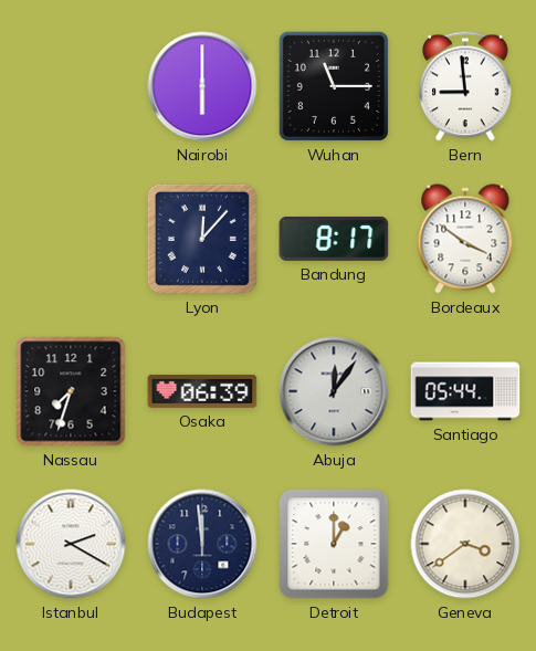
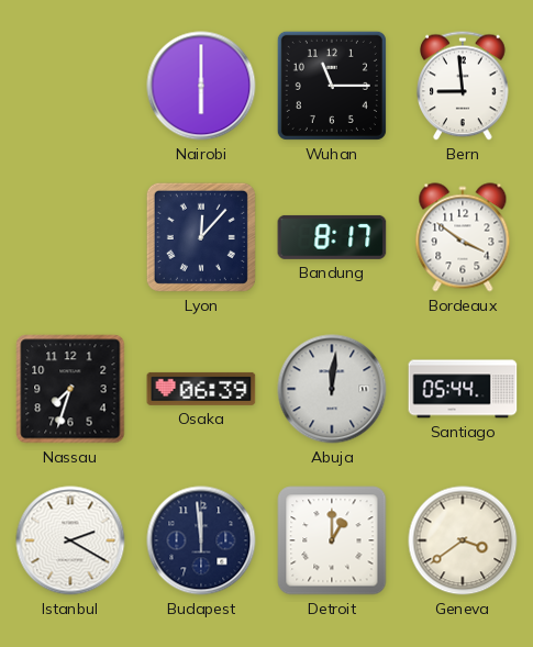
Abuja: 12:06 -> 12:01
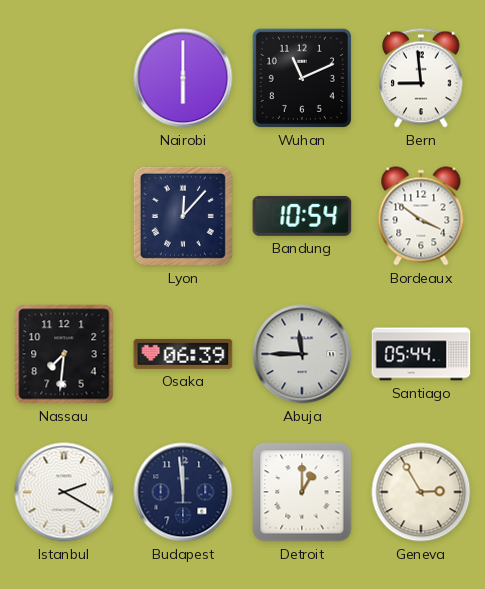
Wuhan: 11:15 -> 11:11
Bandung: 8:17 -> 10:54
Nassau: 7:33 -> 7:31
Abuja: 12:01 -> 11:45
Geneva: 3:39 -> 2:55
